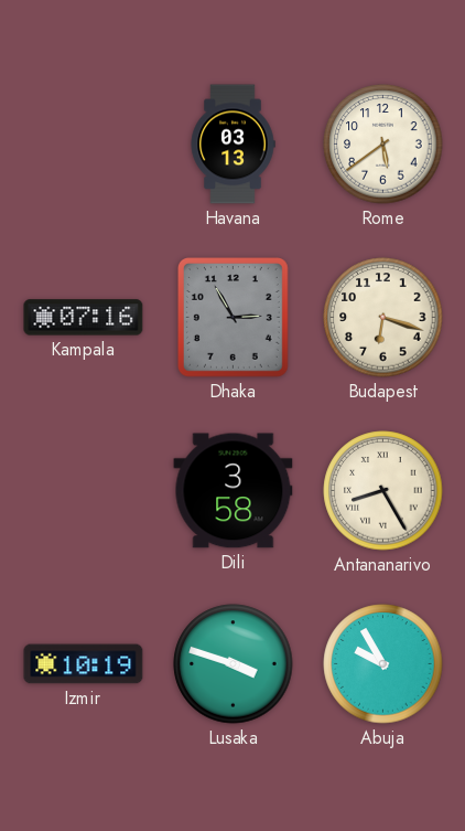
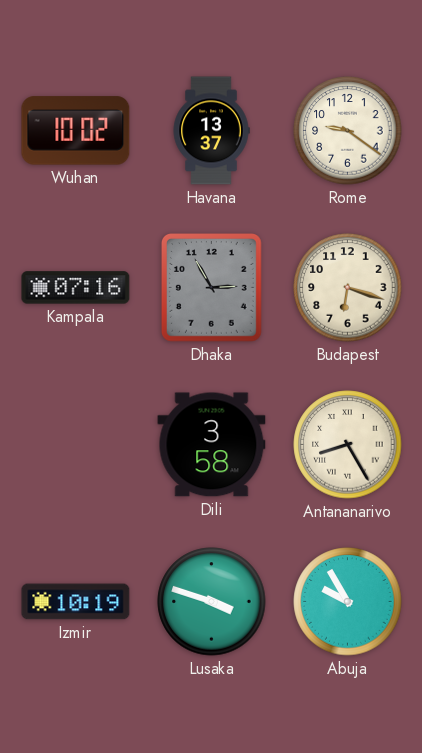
Wuhan: none -> 10:02
Havana: 03:13 -> 13:37
Rome: 5:39 -> 9:21
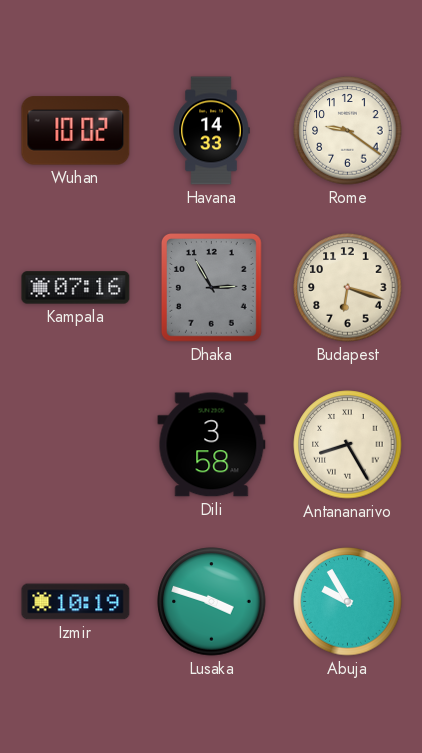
Havana: 13:37 -> 14:33
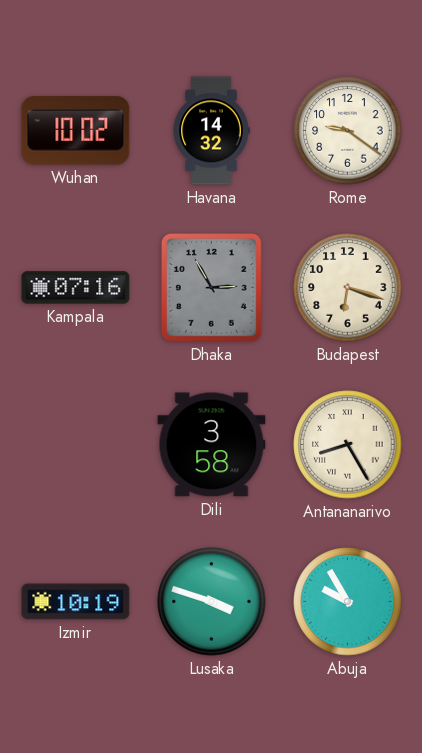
Havana: 14:33 -> 14:32
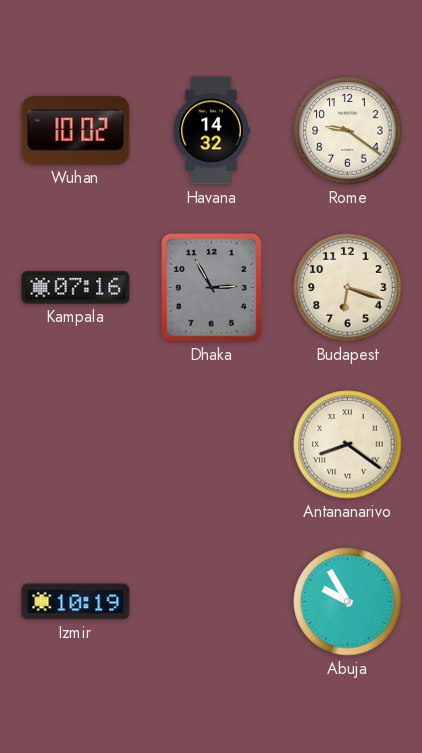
Dili: 3:58 -> none
Antananarivo: 8:25 -> 8:21
Lusaka: 3:48 -> none
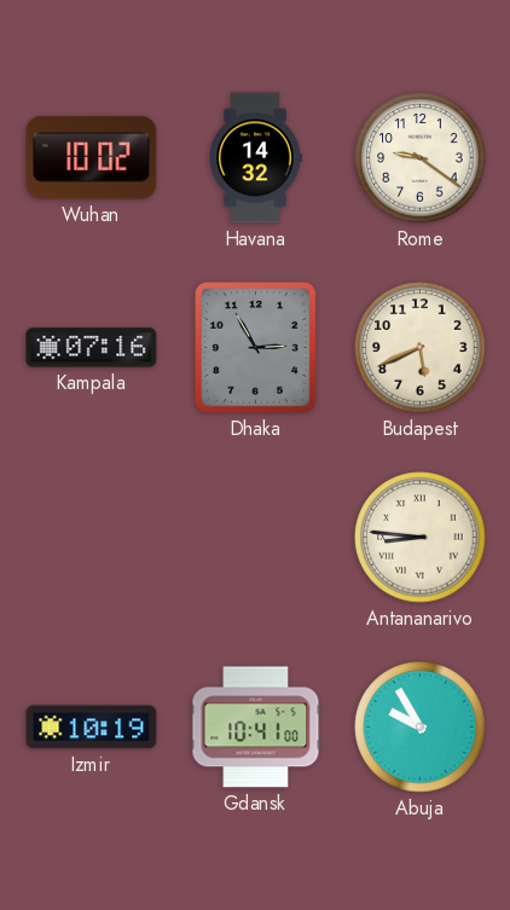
Budapest: 6:18 -> 5:41
Antananarivo: 8:21 -> 8:46
Gdansk: none -> 10:41
